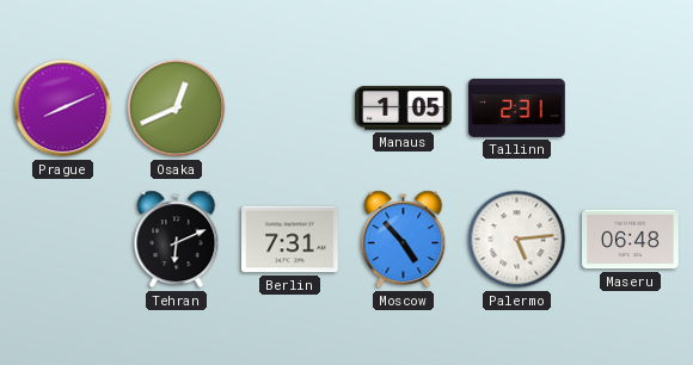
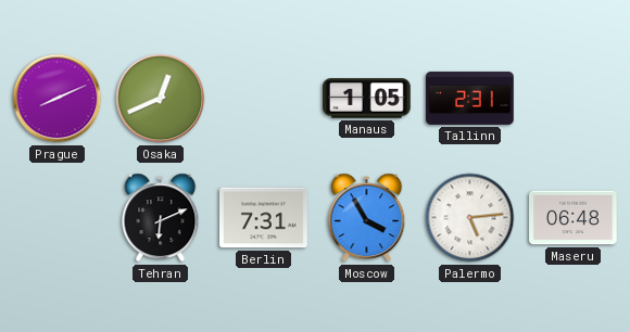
Moscow: 4:53 -> 3:55
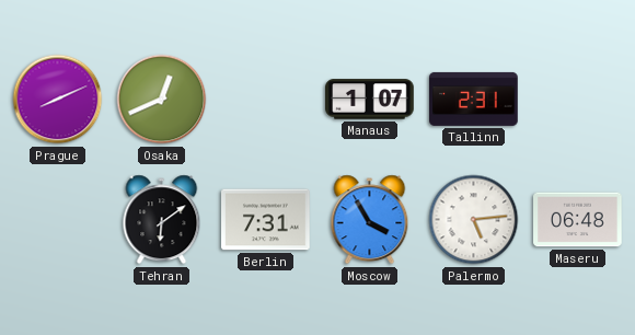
Manaus: 1:05 -> 1:07
Tehran: 6:11 -> 6:09
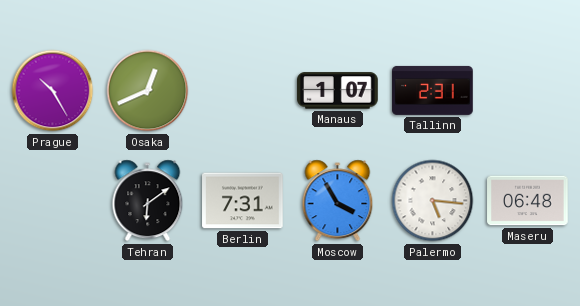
Prague: 8:11 -> 10:25
Palermo: 5:14 -> 5:16
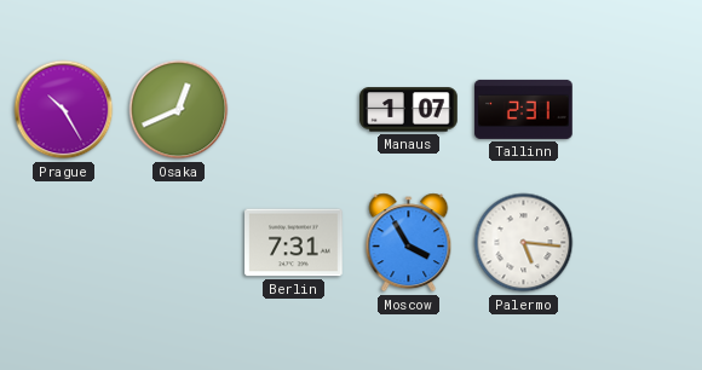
Tehran: 6:09 -> none
Maseru: 06:48 -> none
